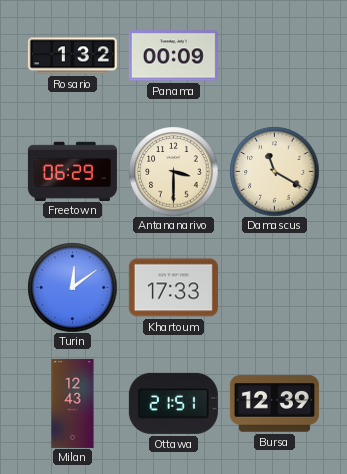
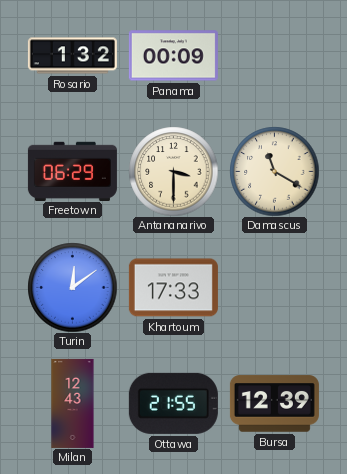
Ottawa: 21:51 -> 21:55
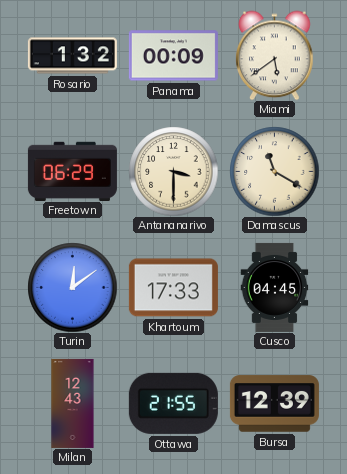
Miami: none -> 5:39
Cusco: none -> 04:45
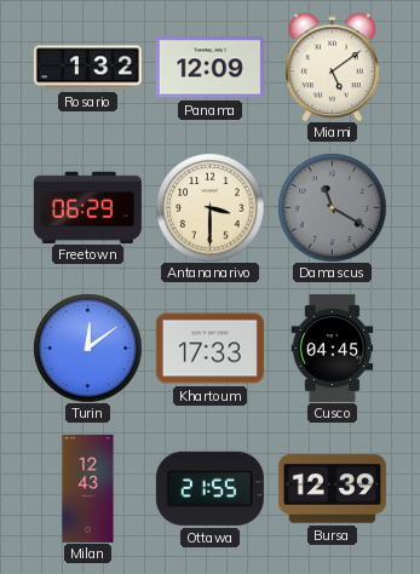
Panama: 00:09 -> 12:09
Miami: 5:39 -> 5:09
Damascus dial: cream -> grey
